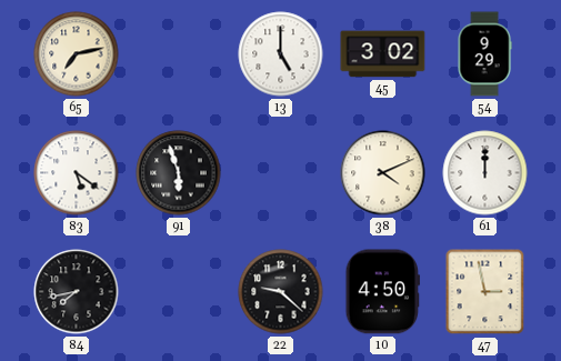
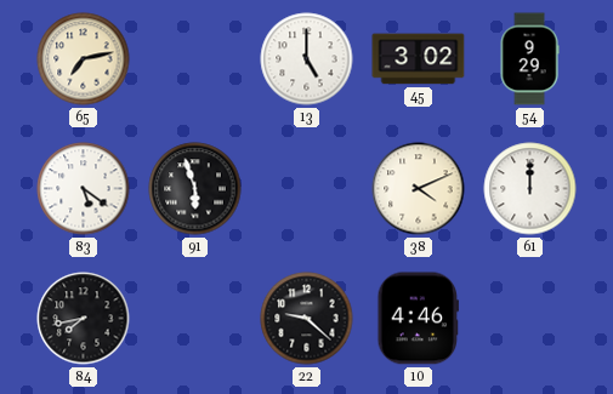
10: 4:50 -> 4:46
47: 2:58 -> none
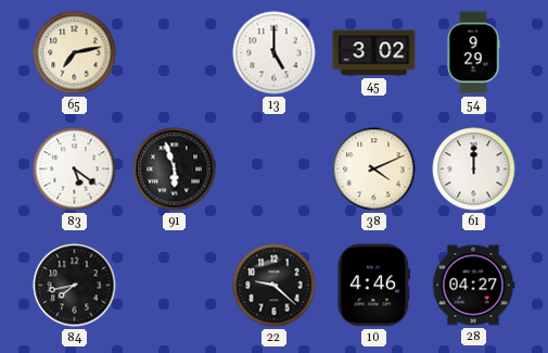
28: none -> 04:27
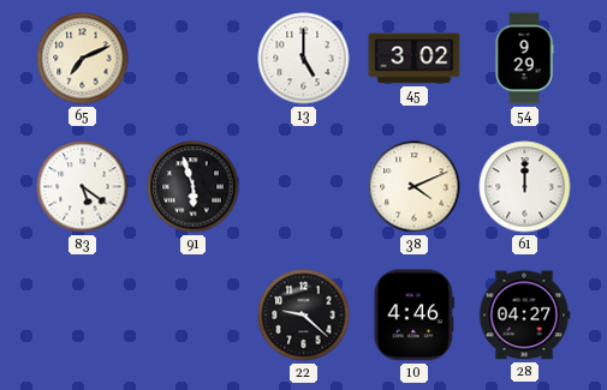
65: 7:13 -> 7:11
84: 7:43 -> none
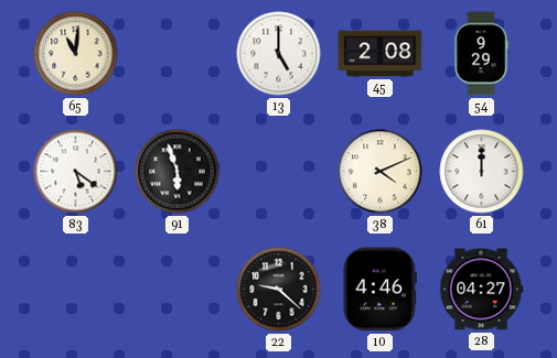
65: 7:11 -> 11:01
45: 3:02 -> 2:08
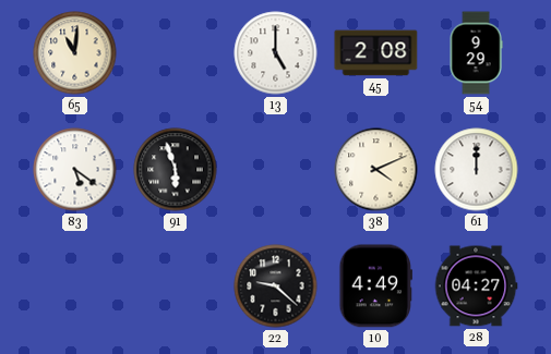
10: 4:46 -> 4:49
